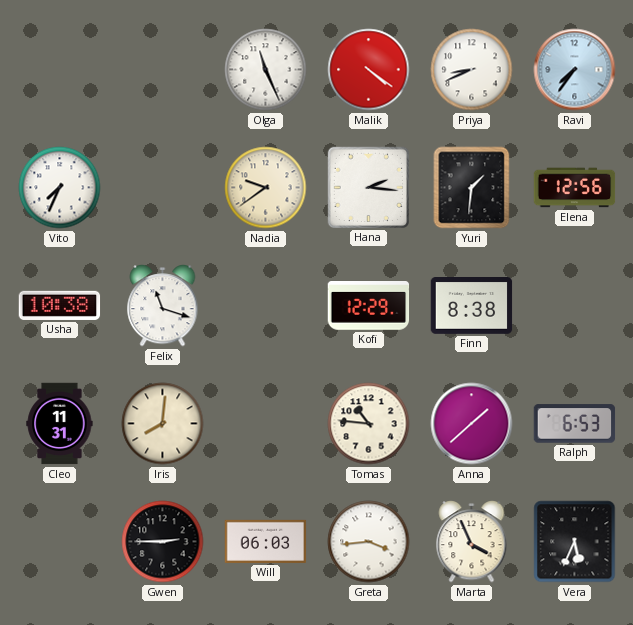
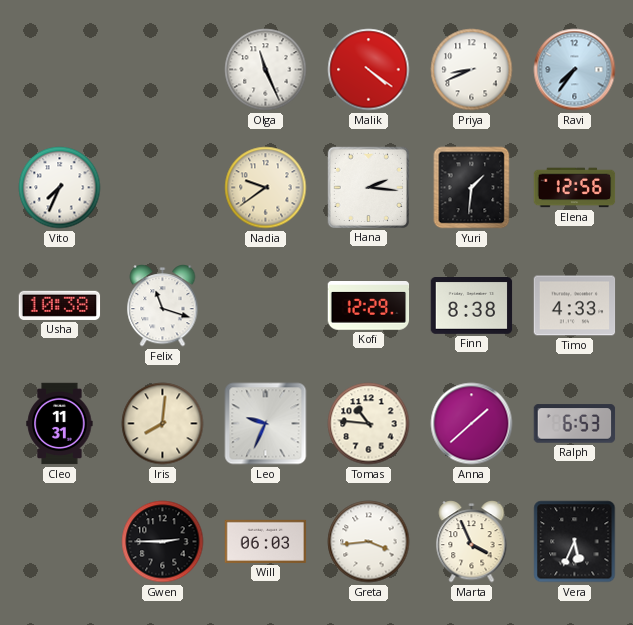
Timo: none -> 4:33
Leo: none -> 9:34
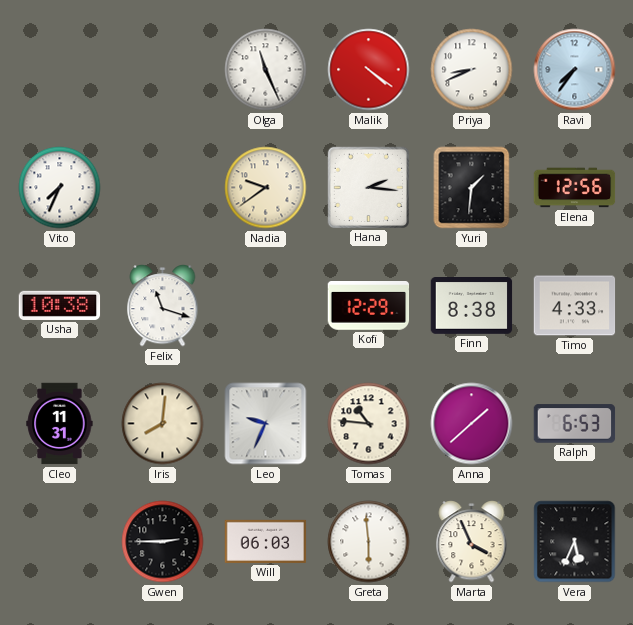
Greta: 3:44 -> 5:59
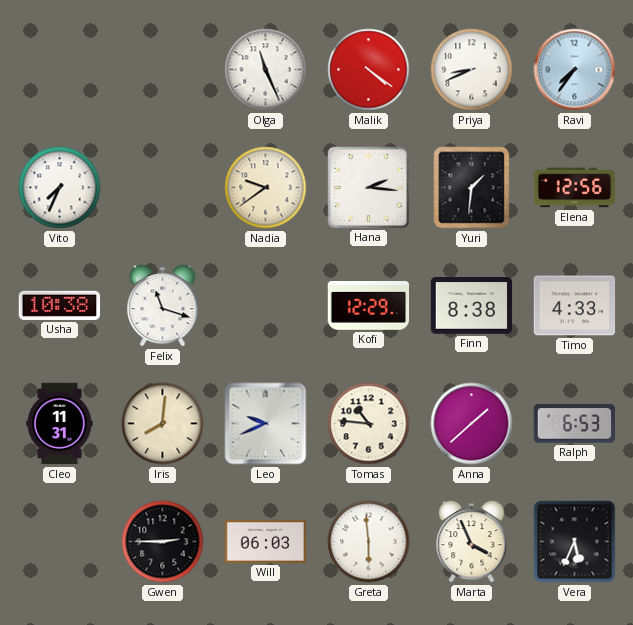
Leo: 9:34 -> 9:41
